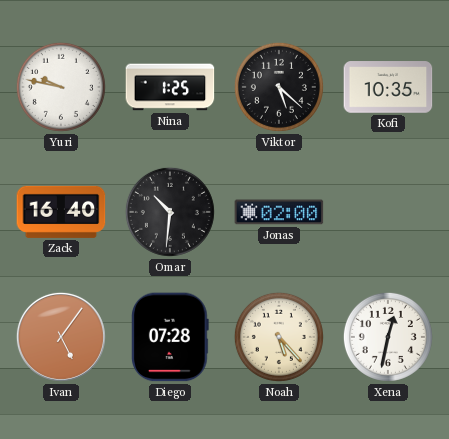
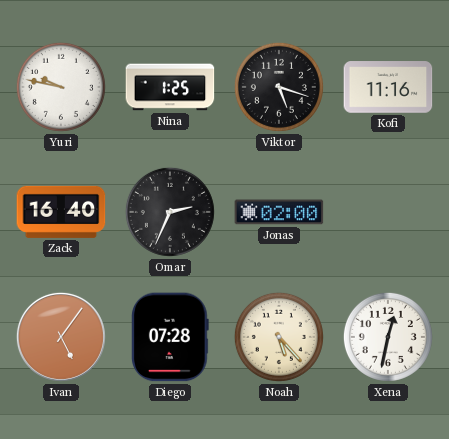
Viktor: 5:22 -> 5:18
Kofi: 10:35 -> 11:16
Omar: 10:31 -> 2:34
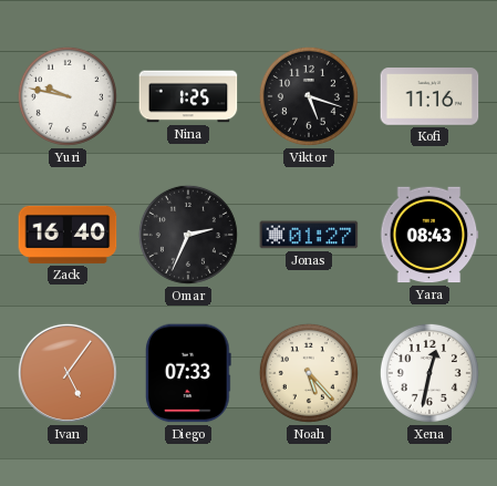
Jonas: 02:00 -> 01:27
Yara: none -> 08:43
Diego: 07:28 -> 07:33
